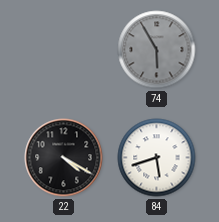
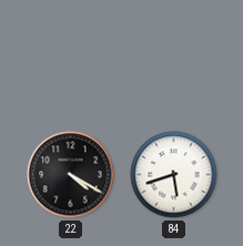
74: 5:55 -> none
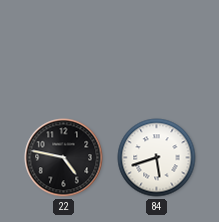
22: 4:20 -> 4:47
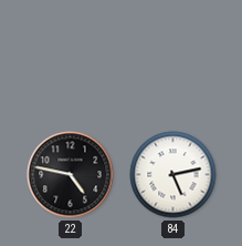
84: 5:42 -> 5:13
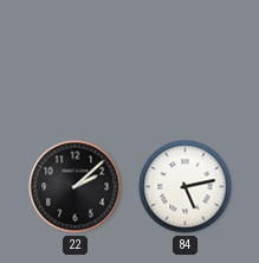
22: 4:47 -> 2:08
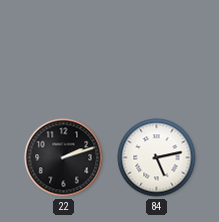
22: 2:08 -> 2:12
